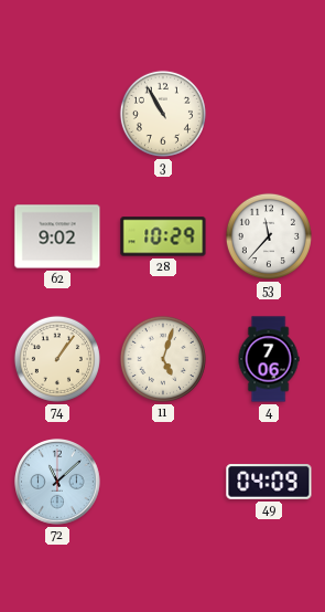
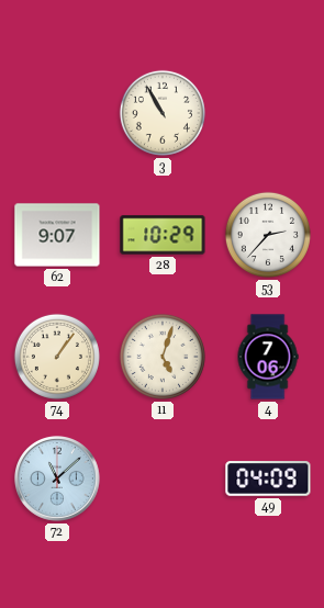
62: 9:02 -> 9:07
53: 11:37 -> 2:37
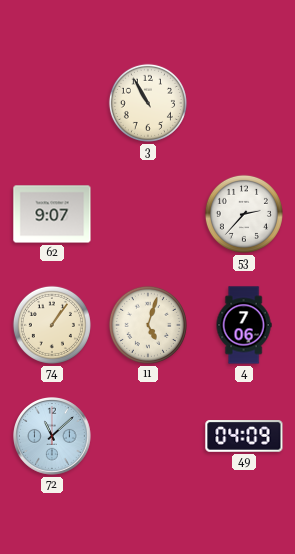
28: 10:29 -> none
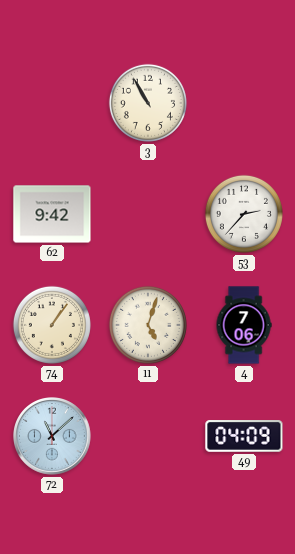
62: 9:07 -> 9:42
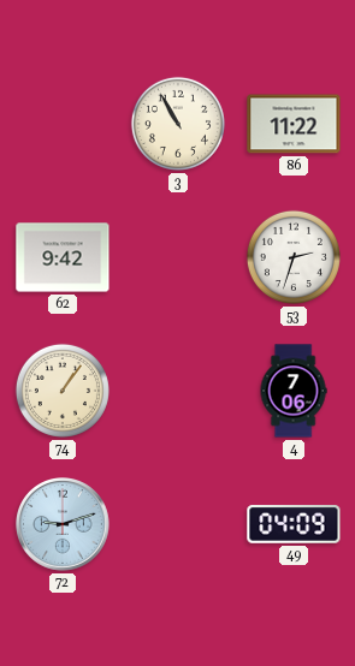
86: none -> 11:22
53: 2:37 -> 2:33
11: 5:03 -> none
72: 11:08 -> 9:12
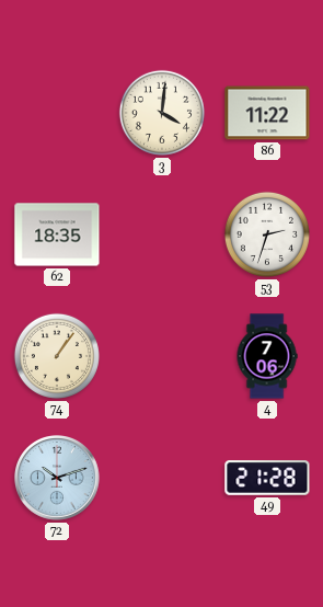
3: 10:55 -> 4:01
62: 9:42 -> 18:35
72: 9:12 -> 10:12
49: 04:09 -> 21:28
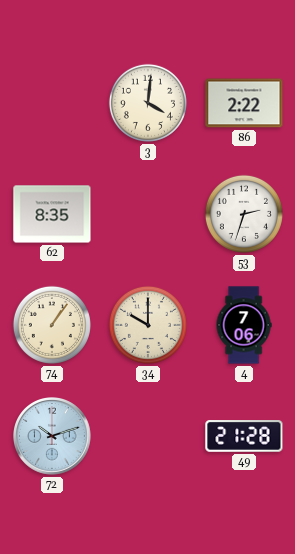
86: 11:22 -> 2:22
62: 18:35 -> 8:35
34: none -> 10:00
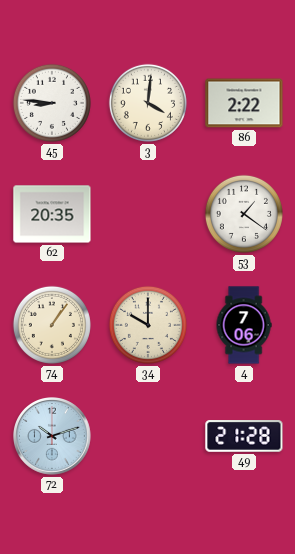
45: none -> 8:46
62: 8:35 -> 20:35
53: 2:33 -> 1:21
